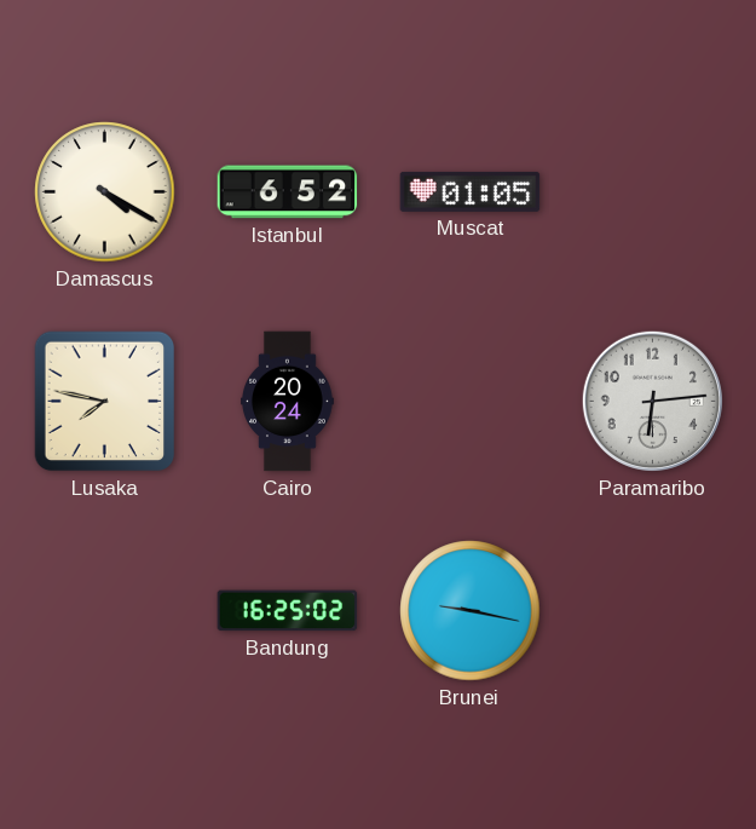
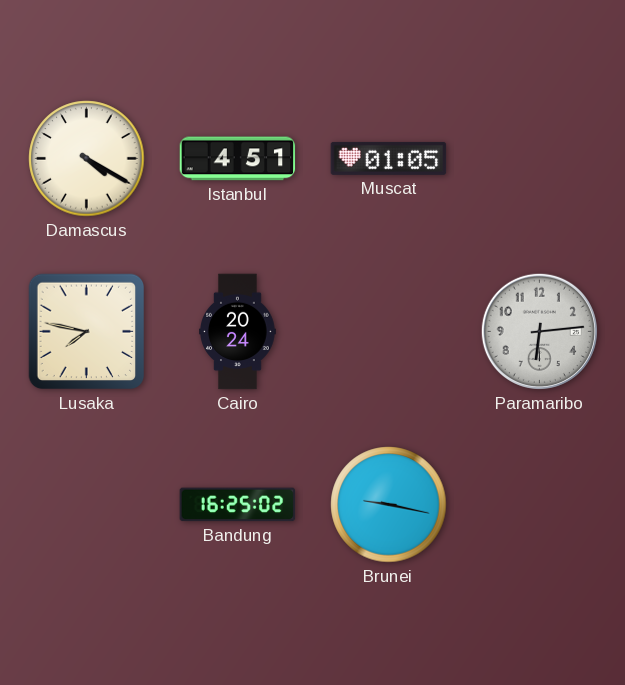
Istanbul: 6:52 -> 4:51
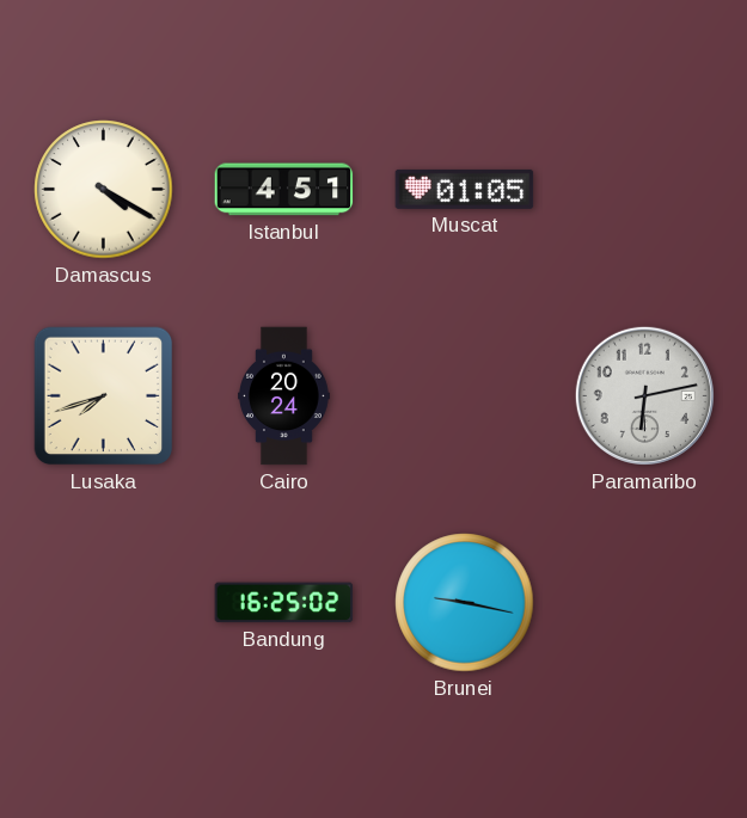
Lusaka: 7:47 -> 7:42
Paramaribo: 6:14 -> 6:13
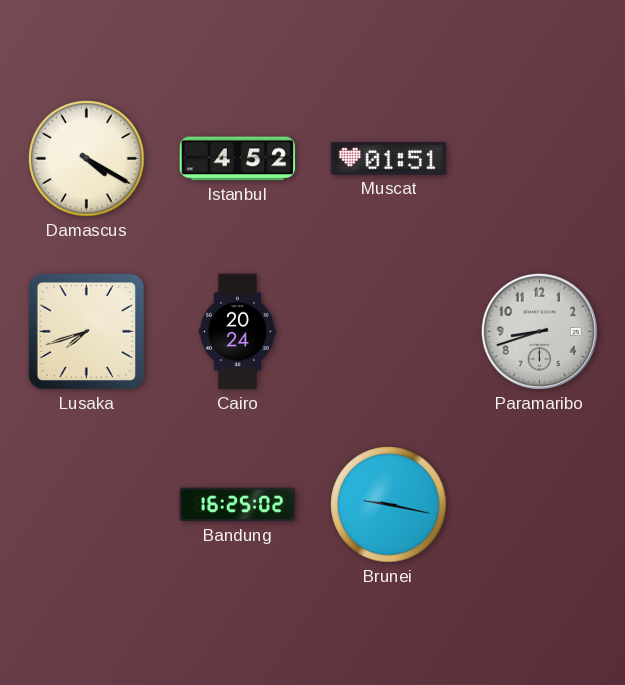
Istanbul: 4:51 -> 4:52
Muscat: 01:05 -> 01:51
Paramaribo: 6:13 -> 8:42
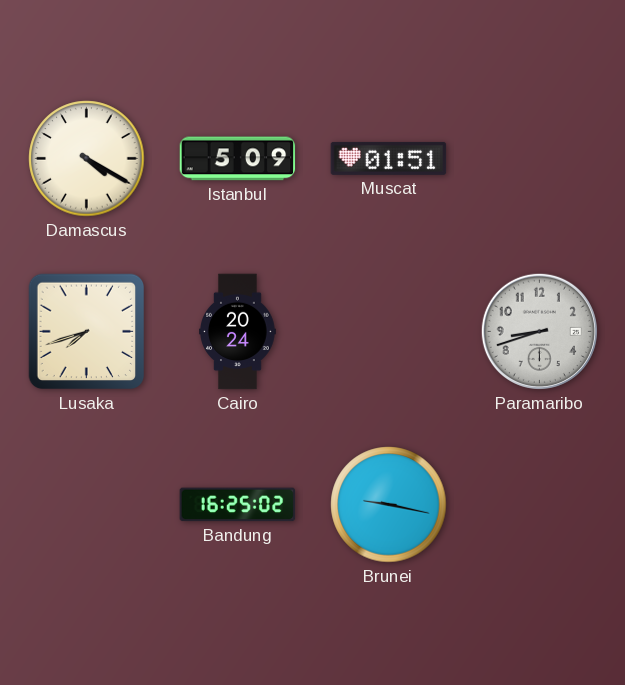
Istanbul: 4:52 -> 5:09
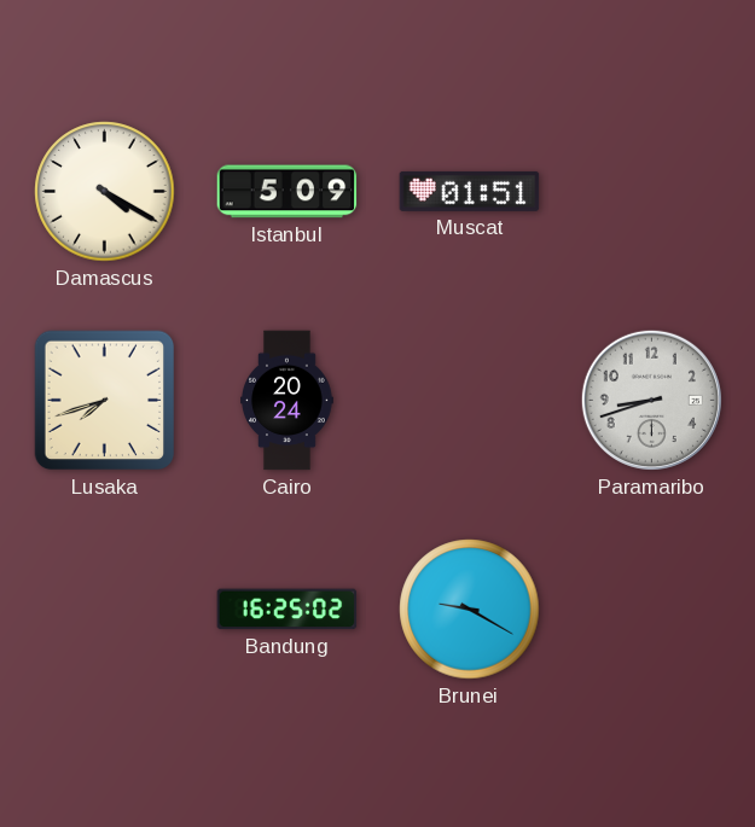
Brunei: 9:17 -> 9:20
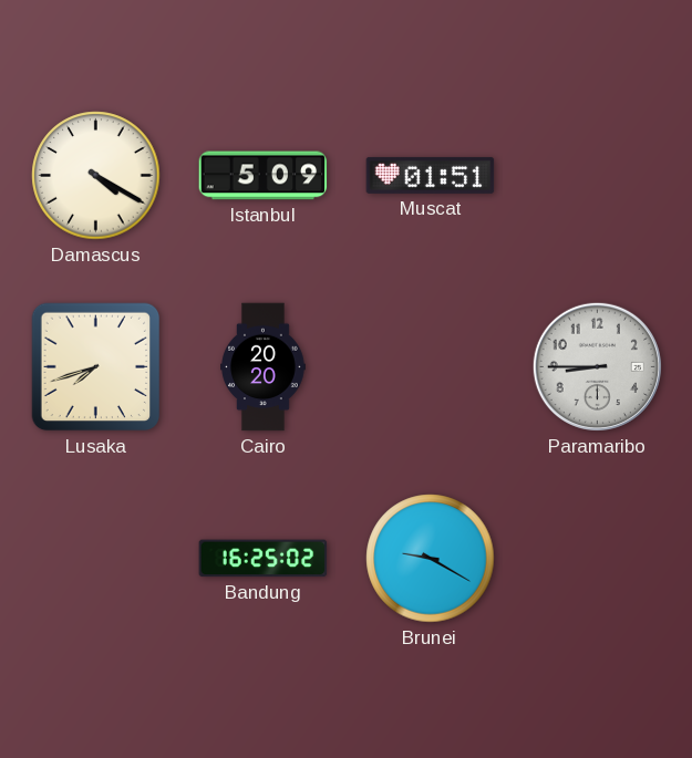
Cairo: 20:24 -> 20:20
Paramaribo: 8:42 -> 8:45
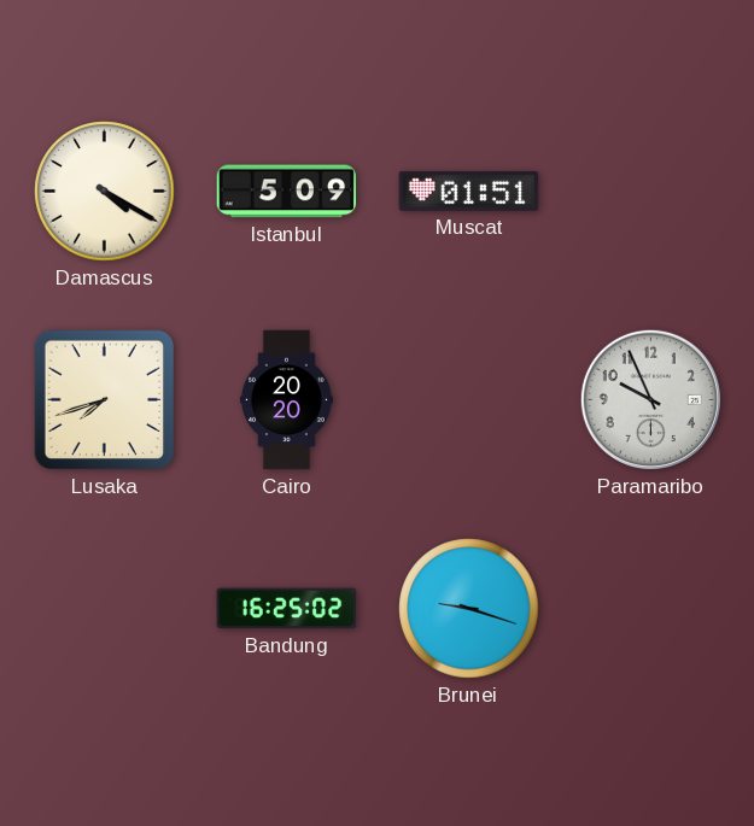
Paramaribo: 8:45 -> 9:56
Brunei: 9:20 -> 9:18
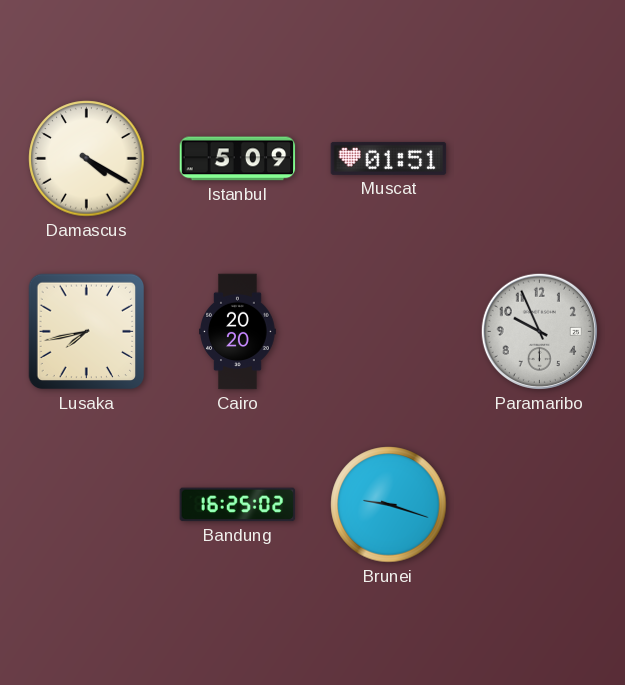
Lusaka: 7:42 -> 7:43
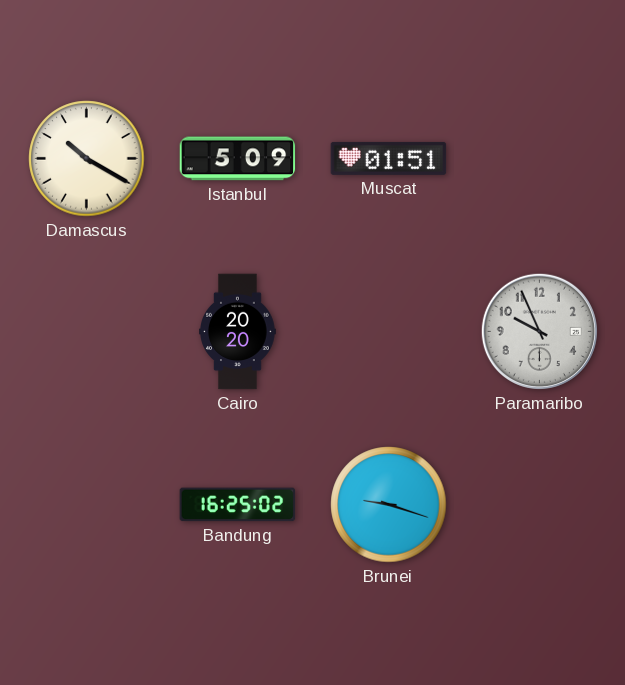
Damascus: 4:20 -> 10:20
Lusaka: 7:43 -> none
